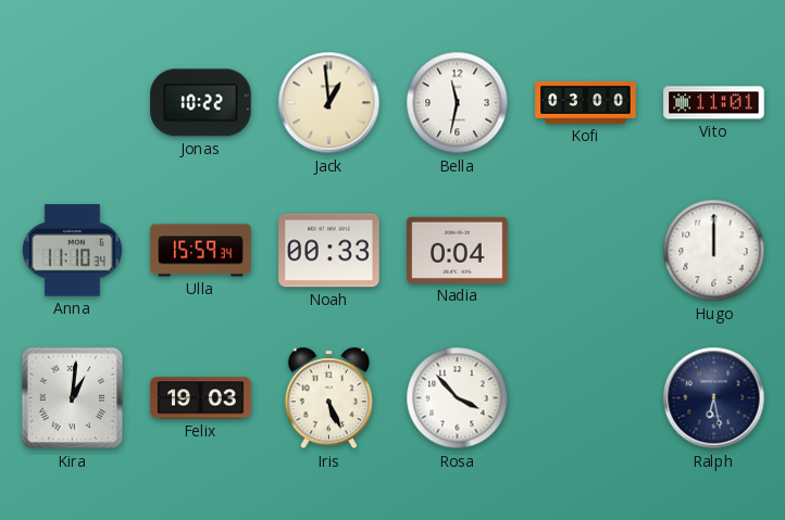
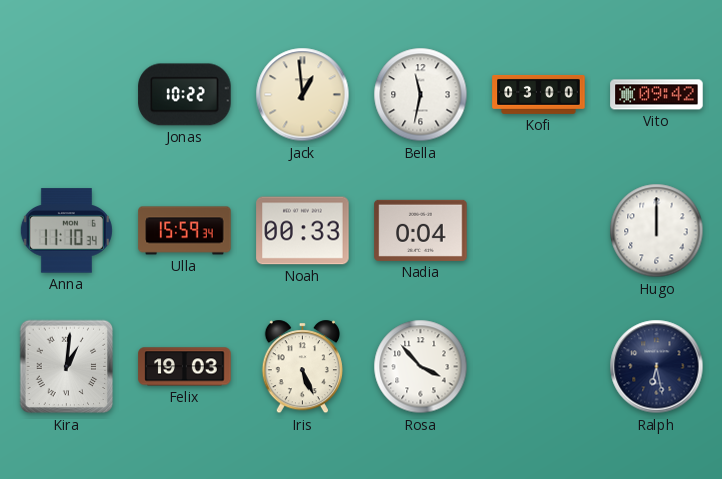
Vito: 11:01 -> 09:42
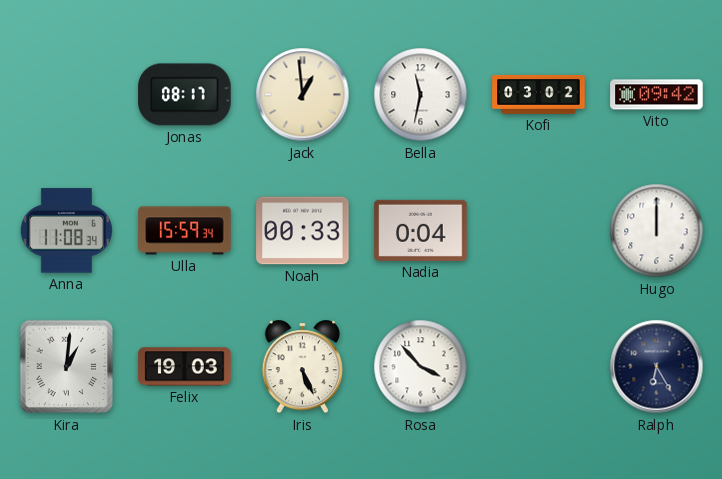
Jonas: 10:22 -> 08:17
Kofi: 03:00 -> 03:02
Anna: 11:10 -> 11:08
Ralph: 6:28 -> 6:25
